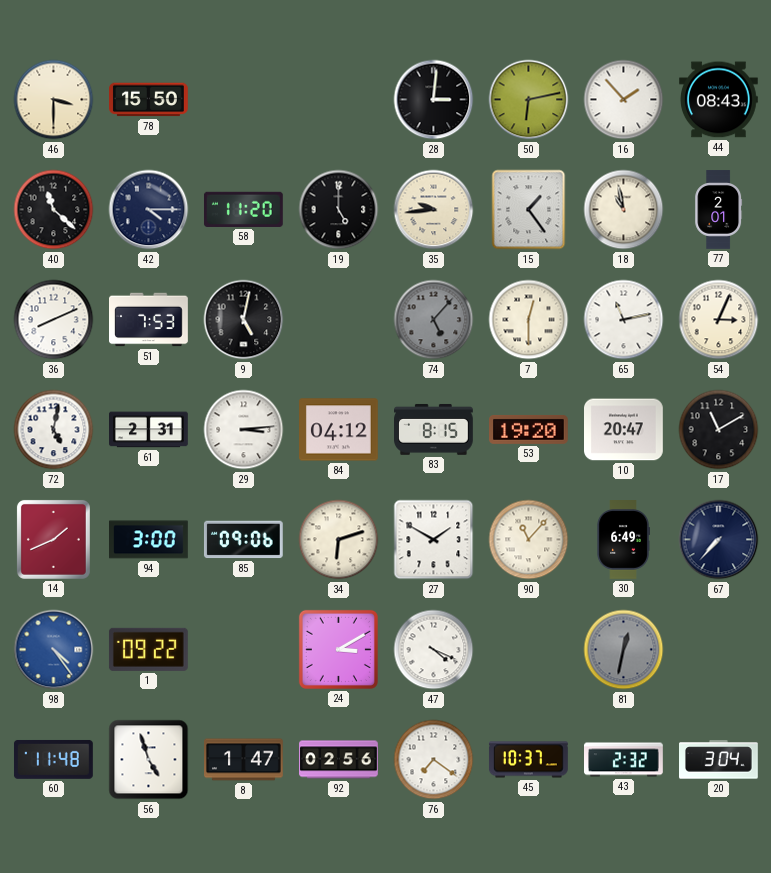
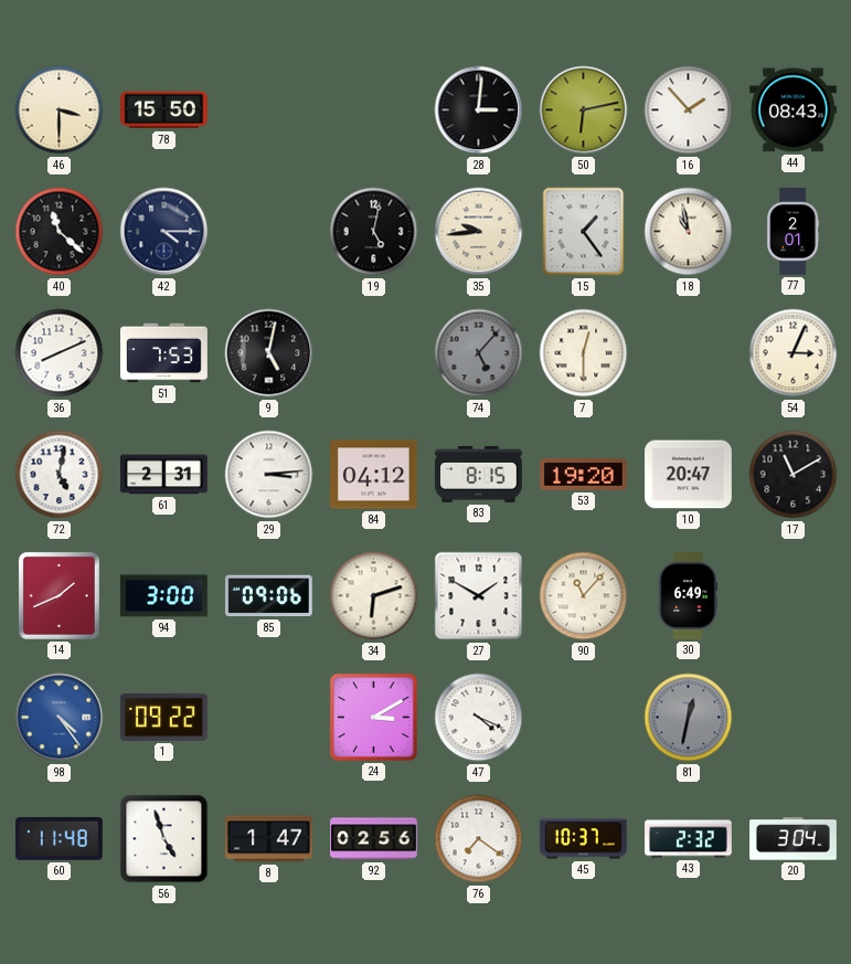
58: 11:20 -> none
19: 5:00 -> 5:02
65: 11:13 -> none
67: 7:37 -> none
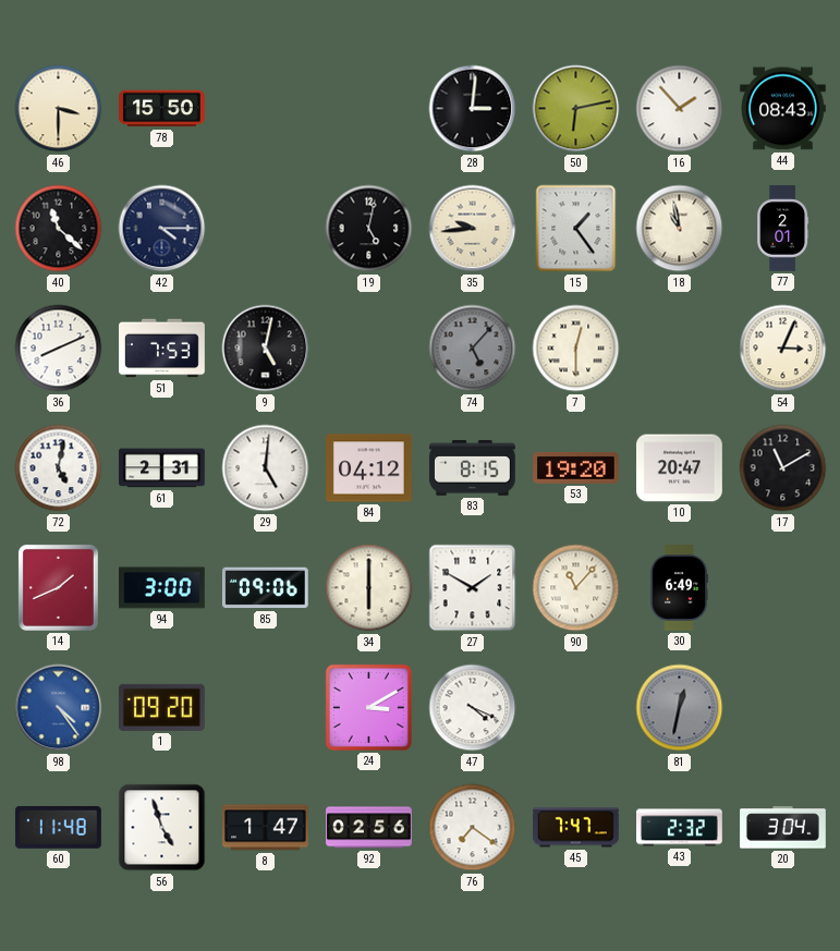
29: 3:14 -> 5:01
34: 6:12 -> 6:00
1: 09:22 -> 09:20
45: 10:37 -> 7:47
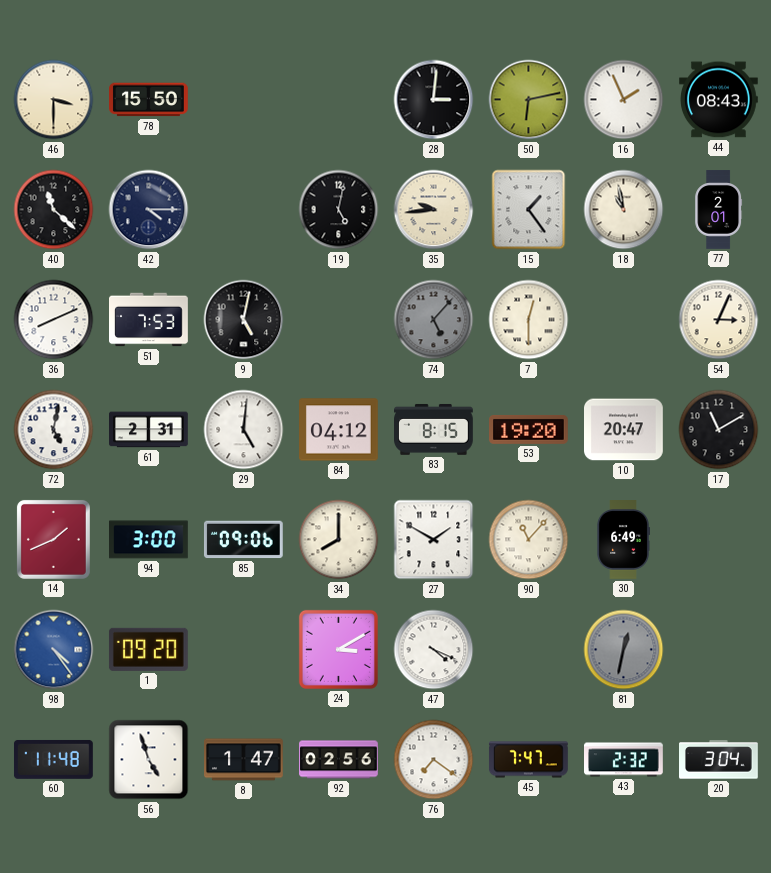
16: 1:53 -> 1:56
34: 6:00 -> 8:00
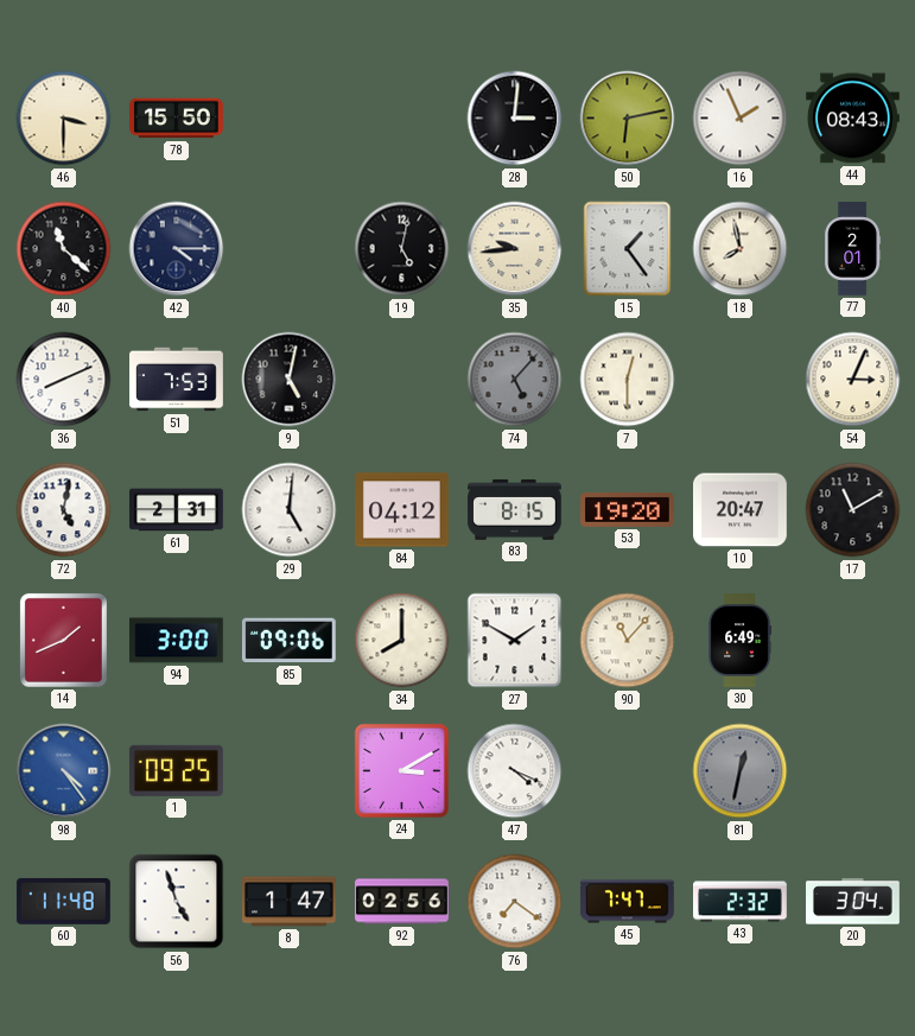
18: 10:58 -> 7:58
1: 09:20 -> 09:25
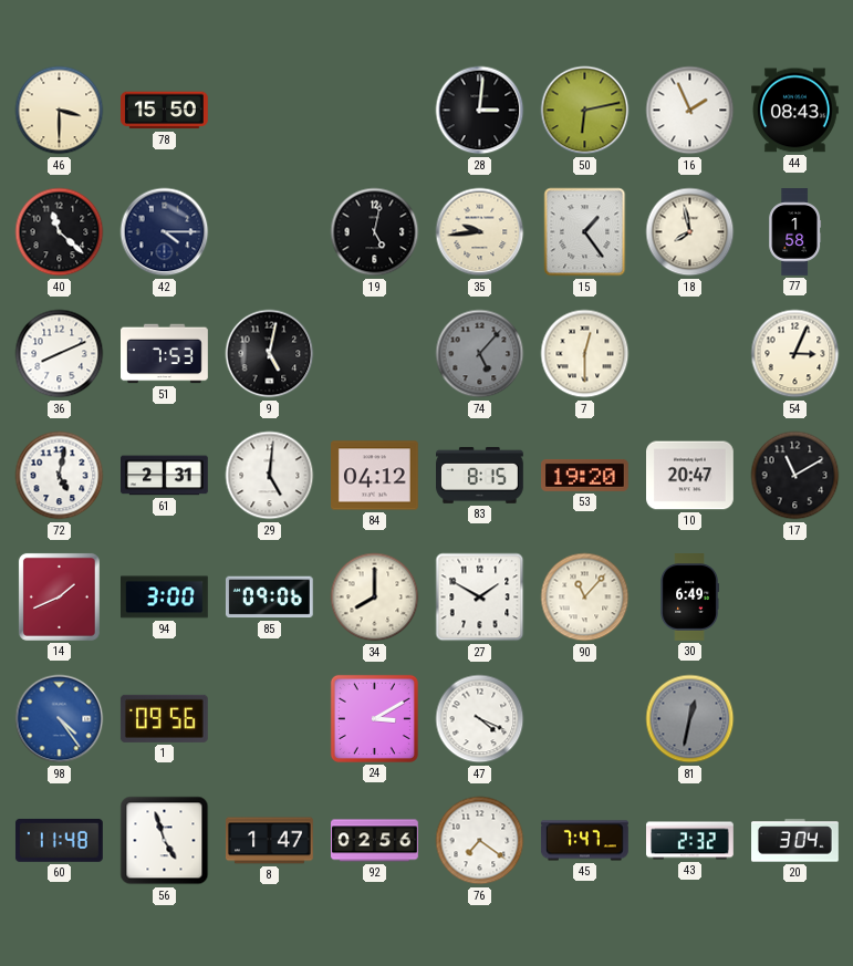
77: 2:01 -> 1:58
1: 09:25 -> 09:56
